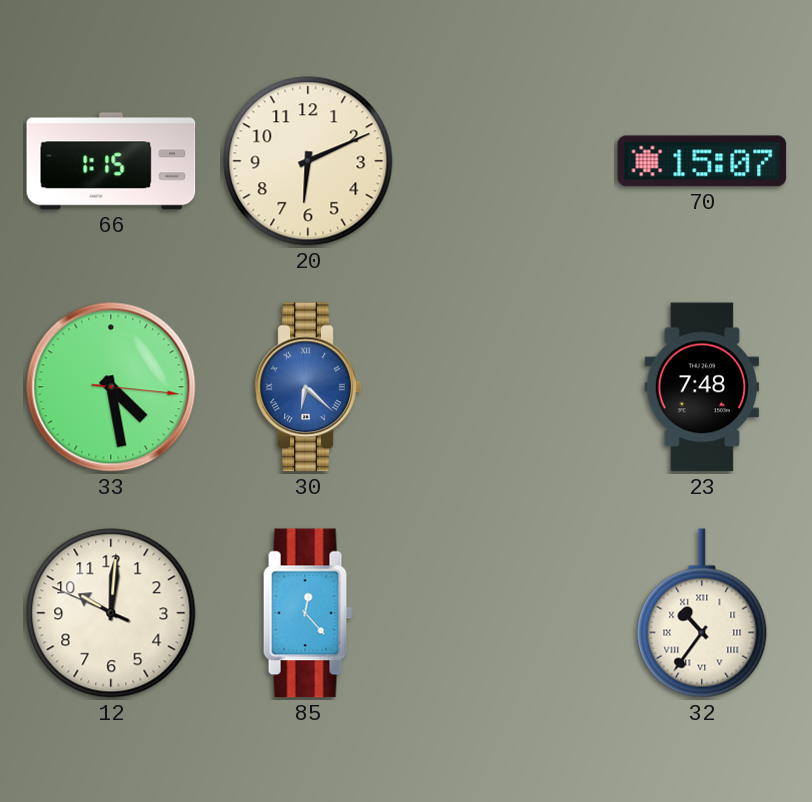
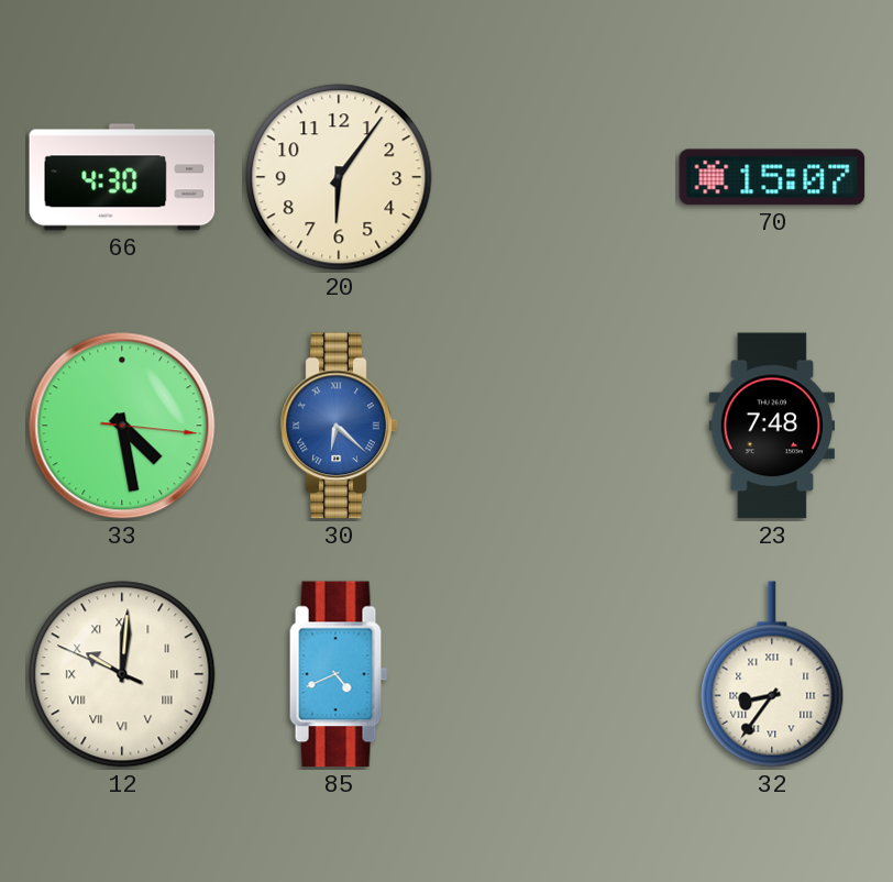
66: 1:15 -> 4:30
20: 6:11 -> 6:06
12 numerals: Arabic -> Roman
85: 12:23 -> 4:41
32: 10:36 -> 8:36
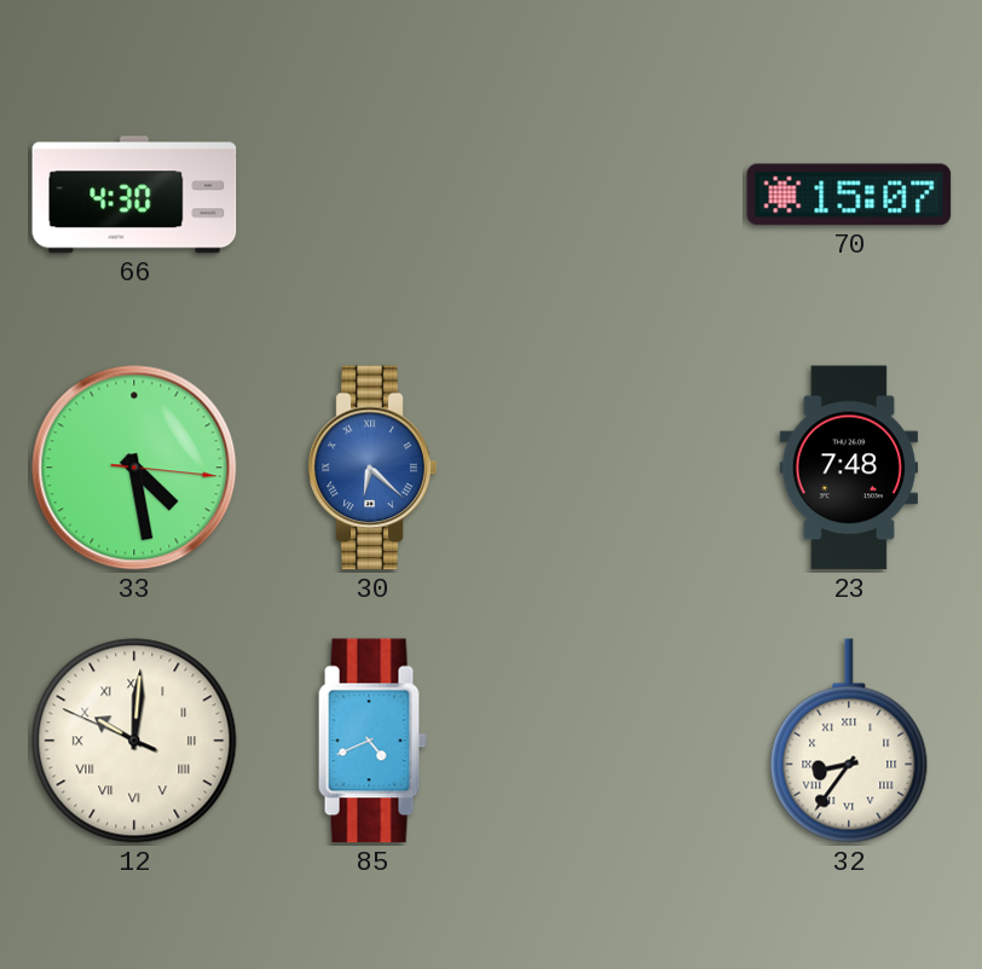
20: 6:06 -> none
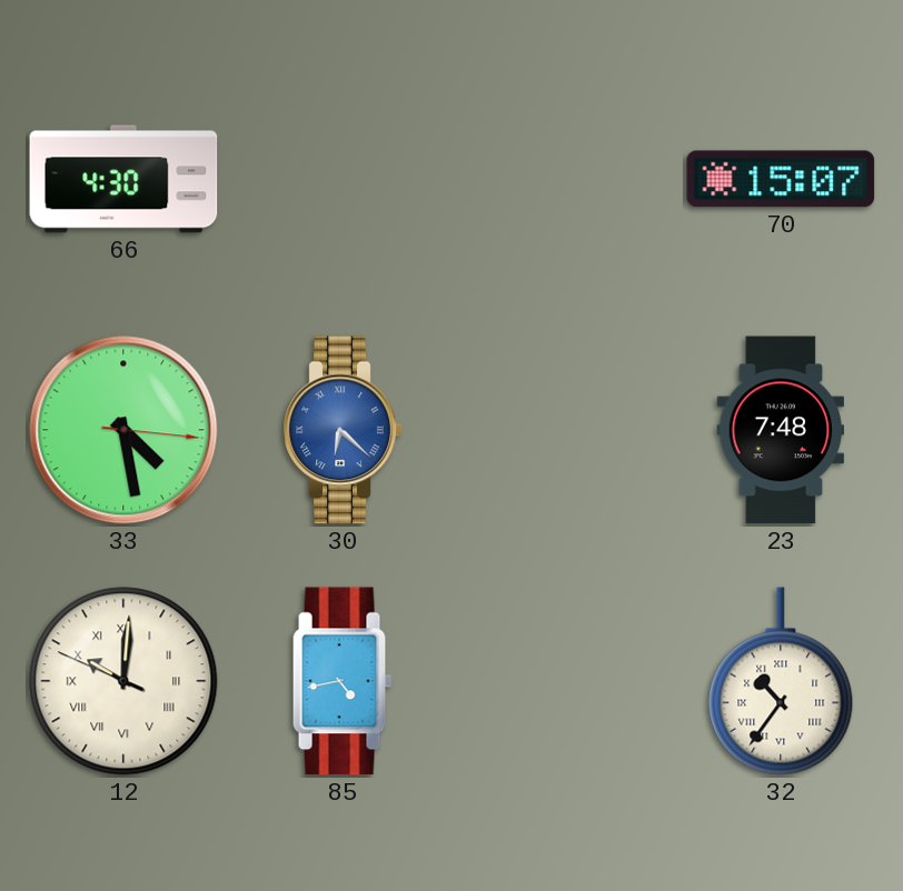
85: 4:41 -> 4:43
32: 8:36 -> 10:36
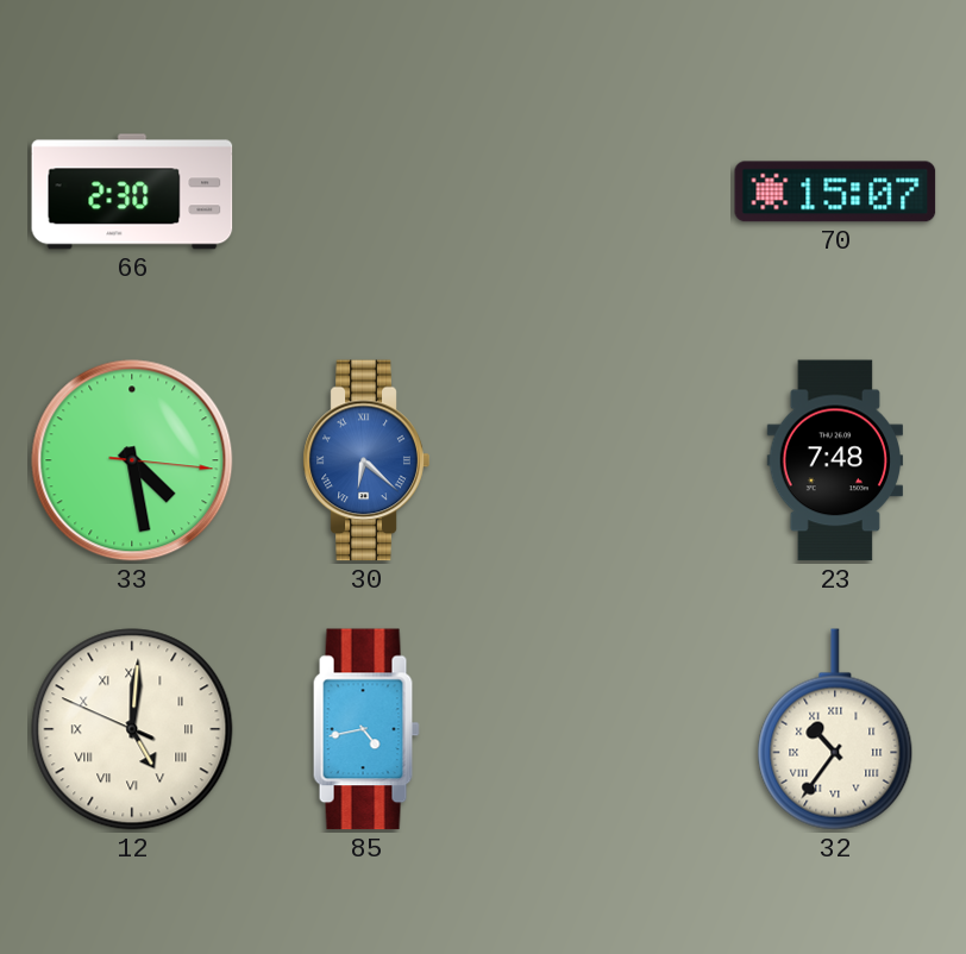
66: 4:30 -> 2:30
12: 10:00 -> 5:00
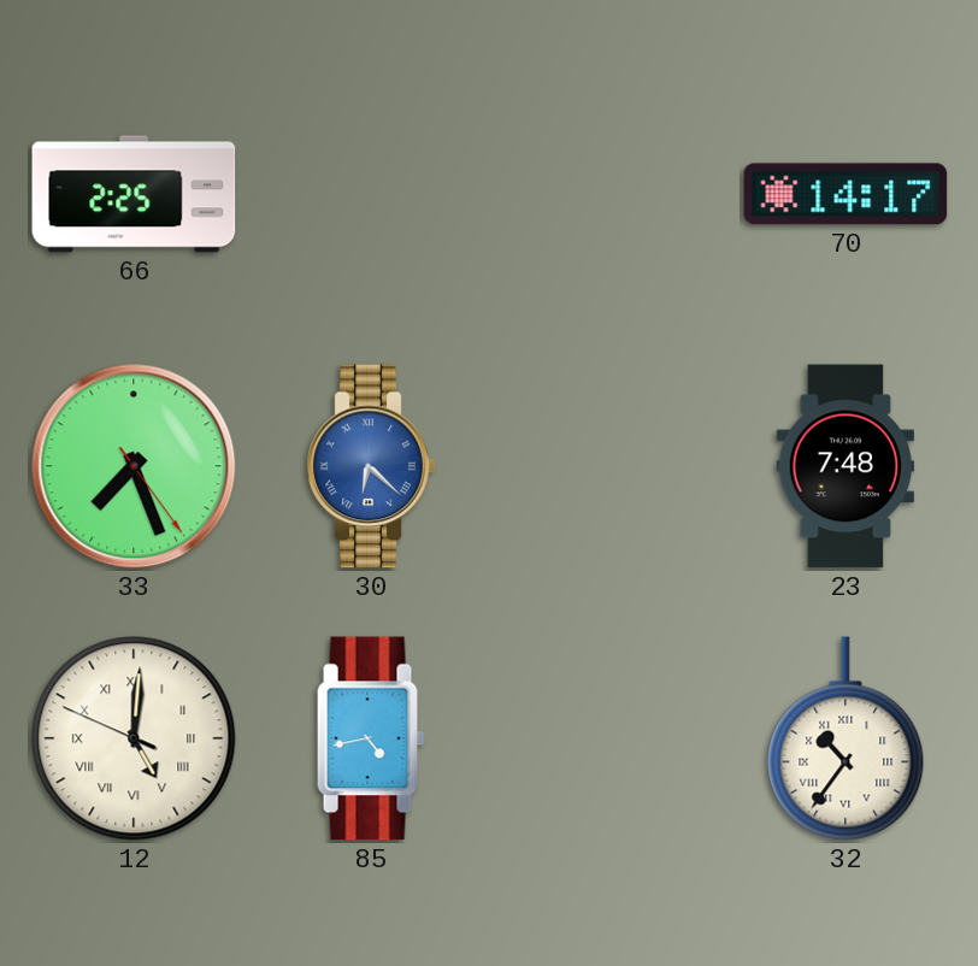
66: 2:30 -> 2:25
70: 15:07 -> 14:17
33: 4:28 -> 7:26
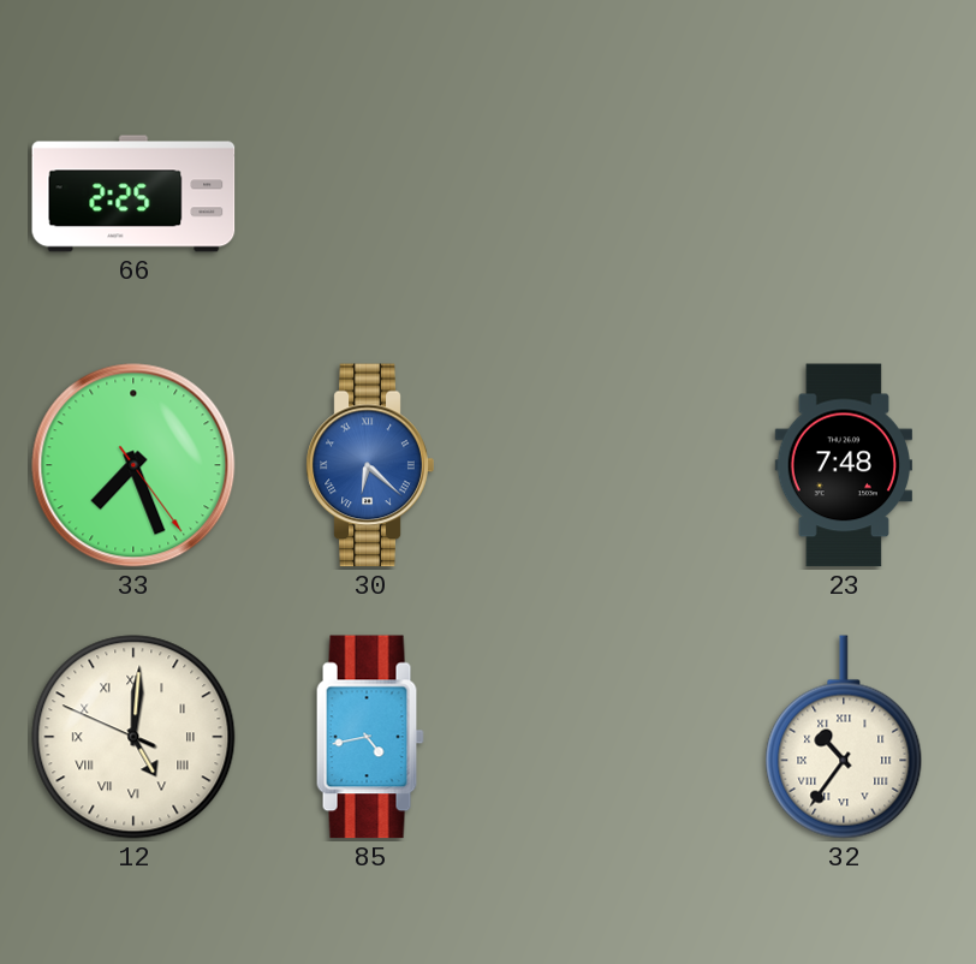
70: 14:17 -> none
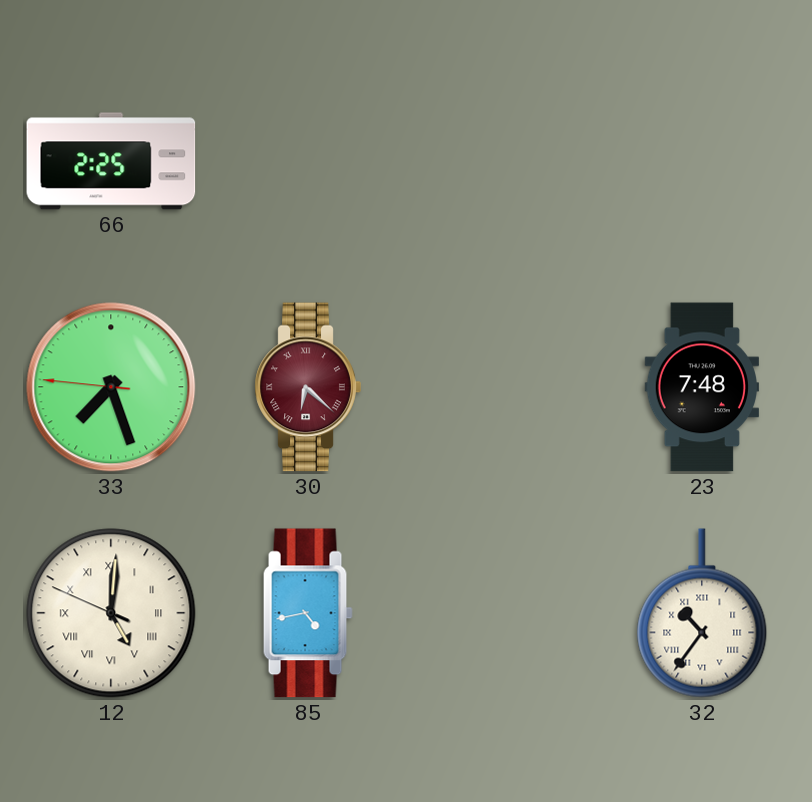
33: 7:26:24 -> 7:26:46
30 dial: blue -> burgundy
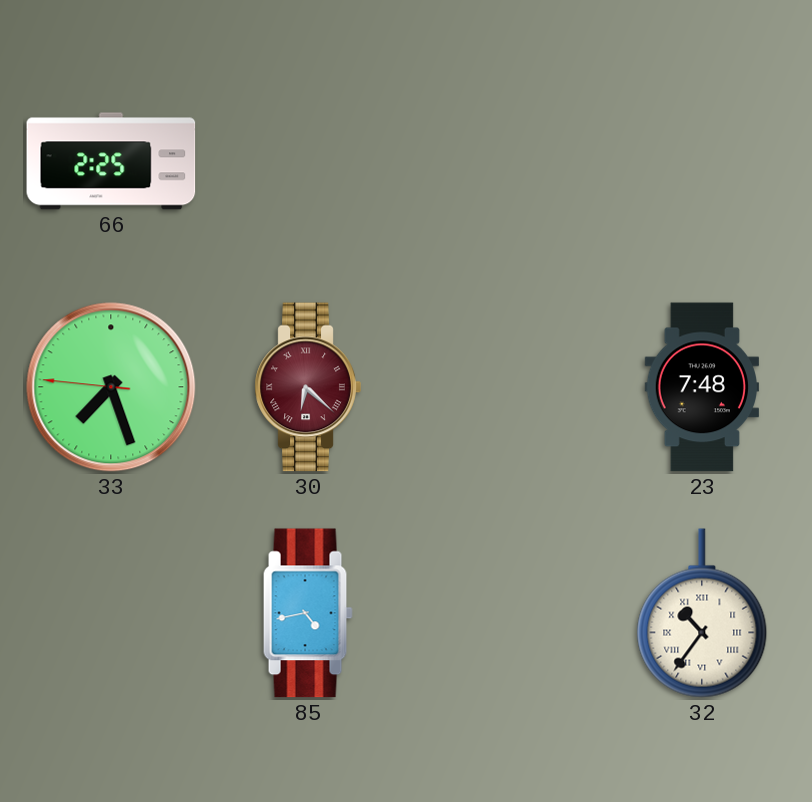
12: 5:00 -> none
